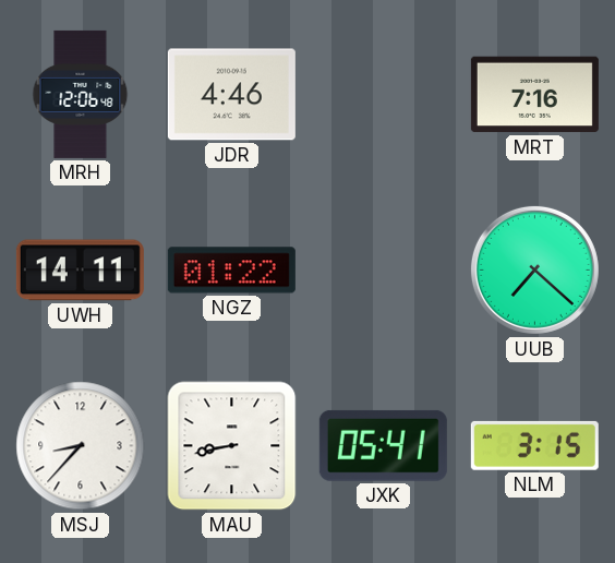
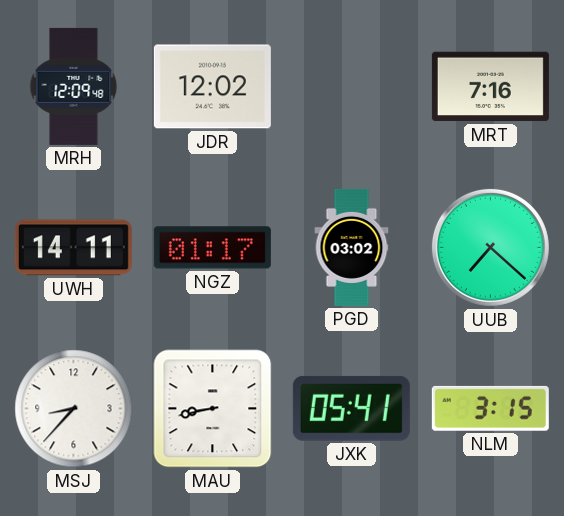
MRH: 12:06 -> 12:09
JDR: 4:46 -> 12:02
NGZ: 01:22 -> 01:17
PGD: none -> 03:02
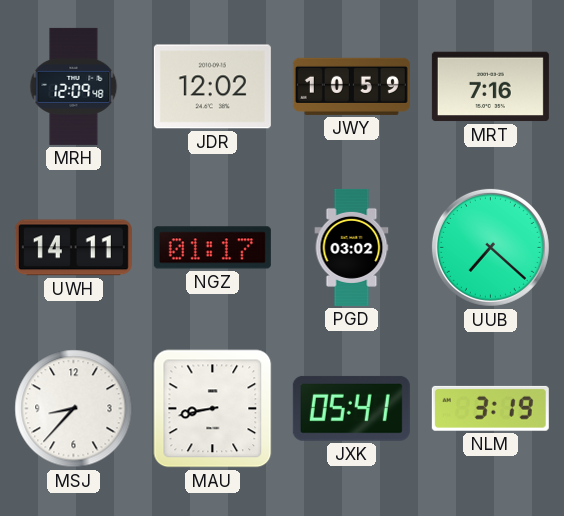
JWY: none -> 10:59
NLM: 3:15 -> 3:19
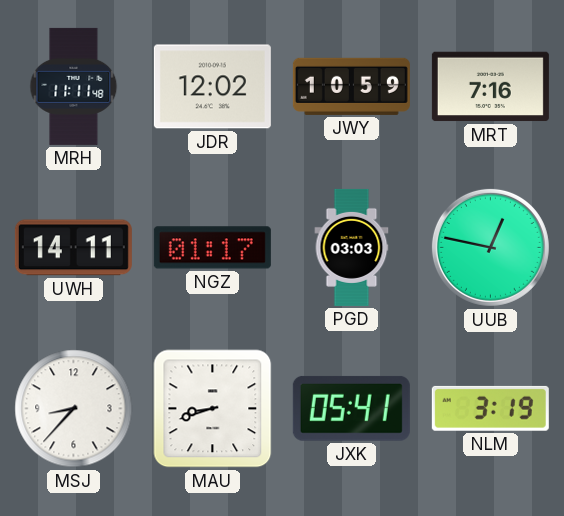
MRH: 12:09 -> 11:11
PGD: 03:02 -> 03:03
UUB: 7:22 -> 12:47
MAU: 8:43 -> 8:42
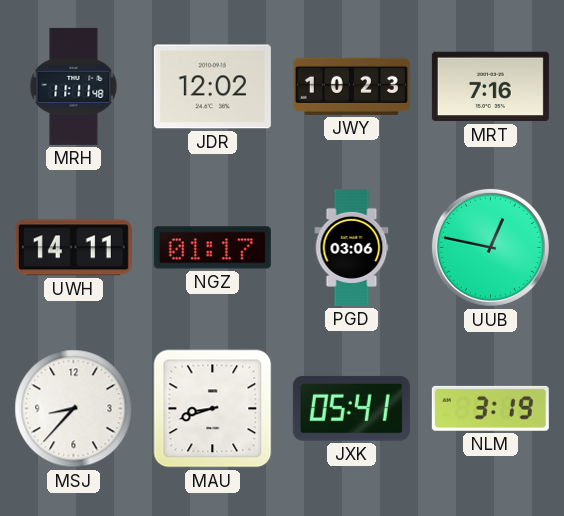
JWY: 10:59 -> 10:23
PGD: 03:03 -> 03:06
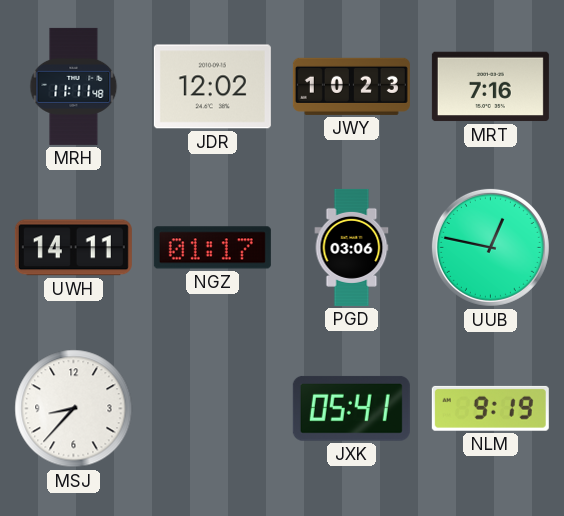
MAU: 8:42 -> none
NLM: 3:19 -> 9:19
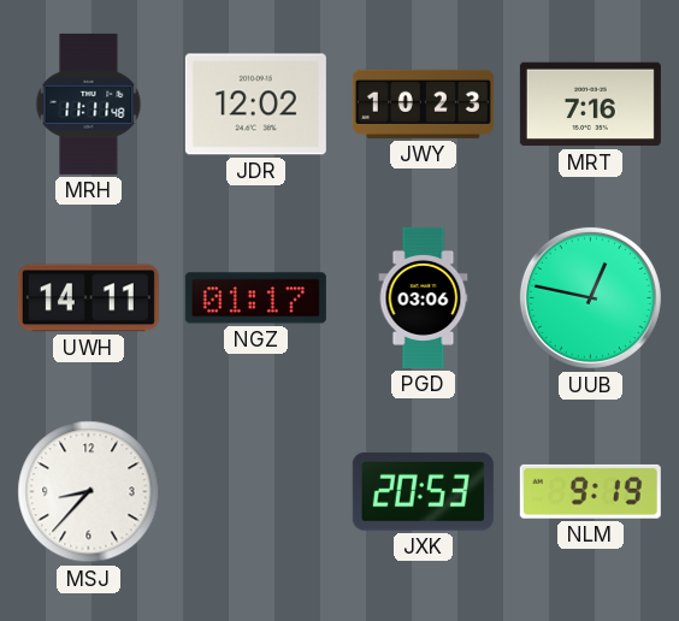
JXK: 05:41 -> 20:53
